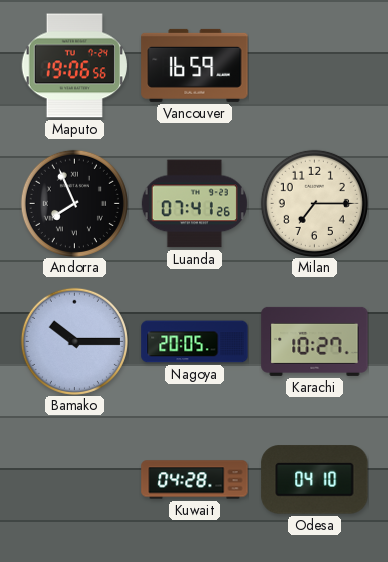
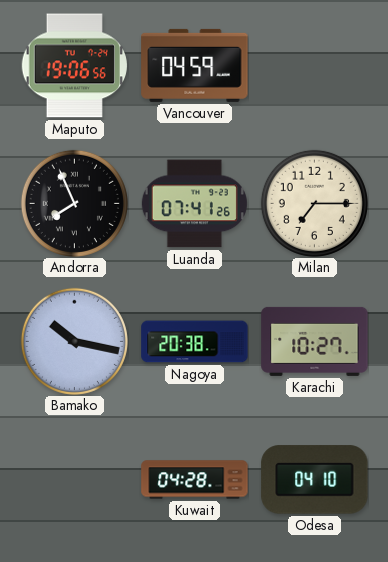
Vancouver: 16:59 -> 04:59
Bamako: 10:15 -> 10:17
Nagoya: 20:05 -> 20:38
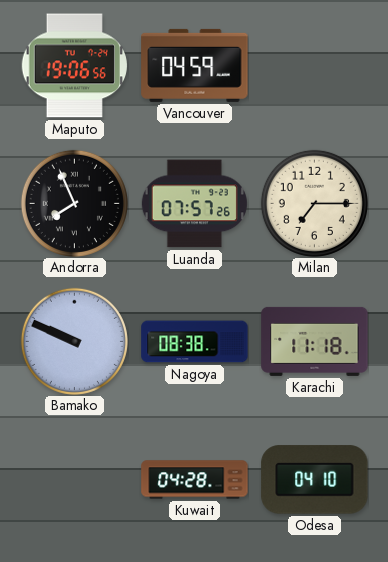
Luanda: 07:41 -> 07:57
Bamako: 10:17 -> 9:49
Nagoya: 20:38 -> 08:38
Karachi: 10:27 -> 11:18
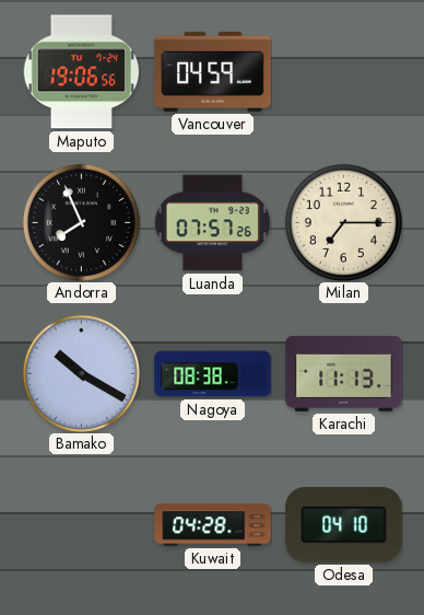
Bamako: 9:49 -> 10:20
Karachi: 11:18 -> 11:13
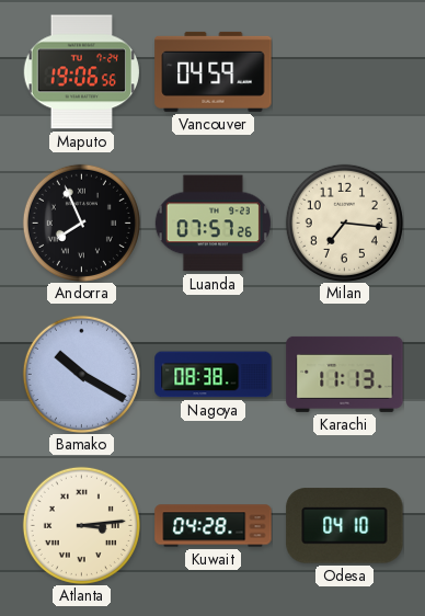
Milan: 7:15 -> 7:16
Atlanta: none -> 3:14
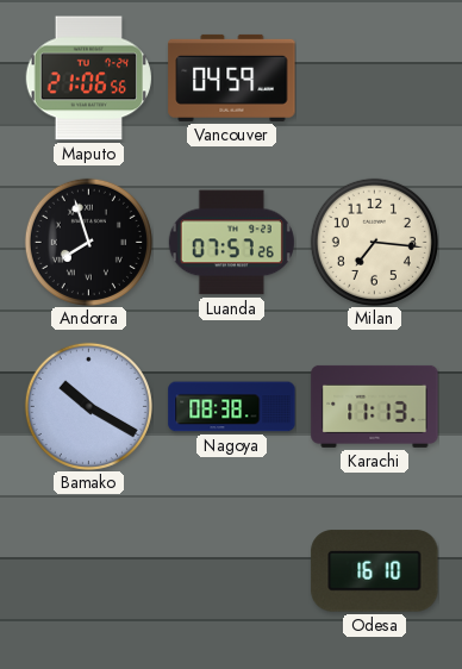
Maputo: 19:06 -> 21:06
Andorra: 7:56 -> 7:57
Atlanta: 3:14 -> none
Kuwait: 04:28 -> none
Odesa: 04:10 -> 16:10
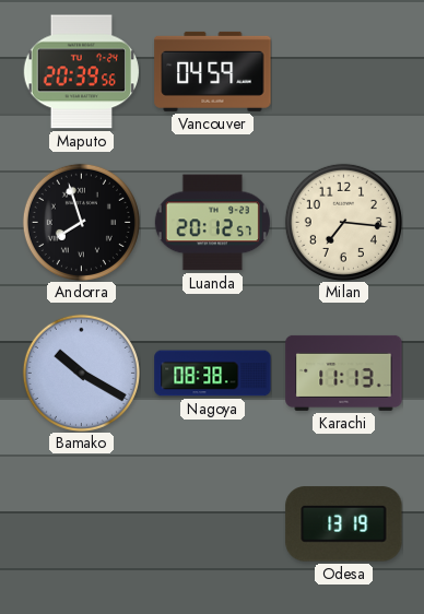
Maputo: 21:06 -> 20:39
Luanda: 07:57 -> 20:12
Odesa: 16:10 -> 13:19
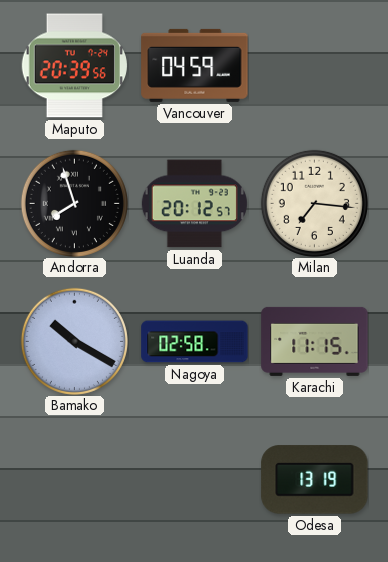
Nagoya: 08:38 -> 02:58
Karachi: 11:13 -> 11:15
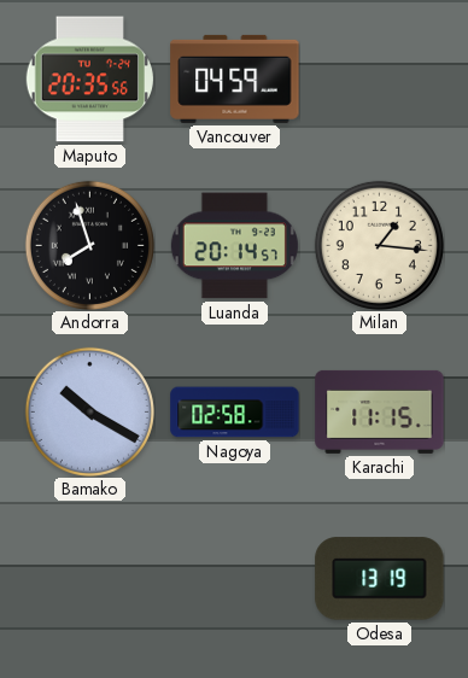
Maputo: 20:39 -> 20:35
Luanda: 20:12 -> 20:14
Milan: 7:16 -> 1:16
